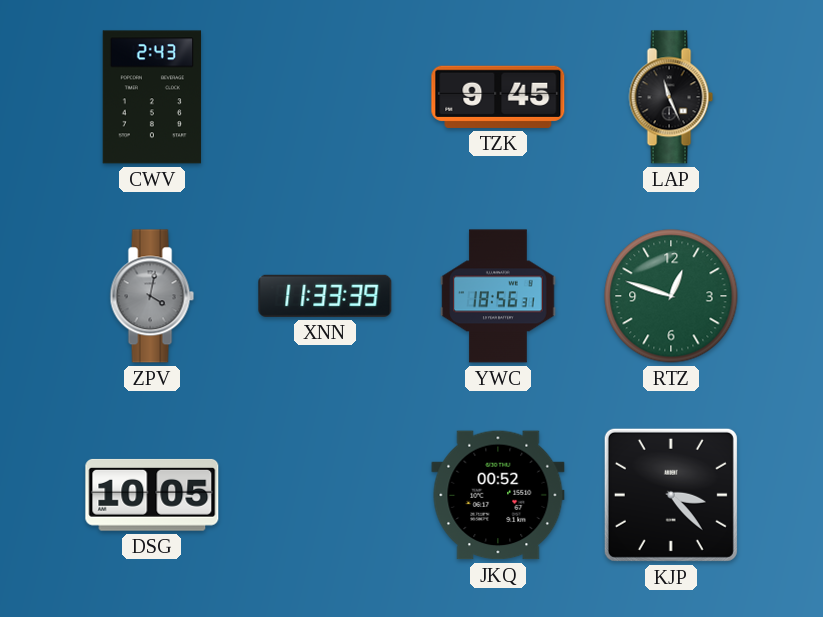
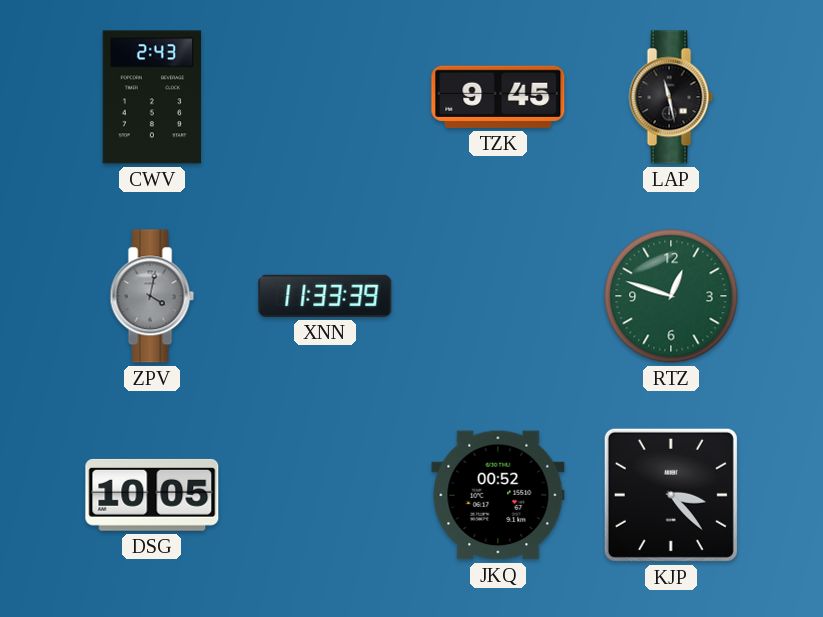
LAP: 11:26 -> 11:28
YWC: 18:56 -> none
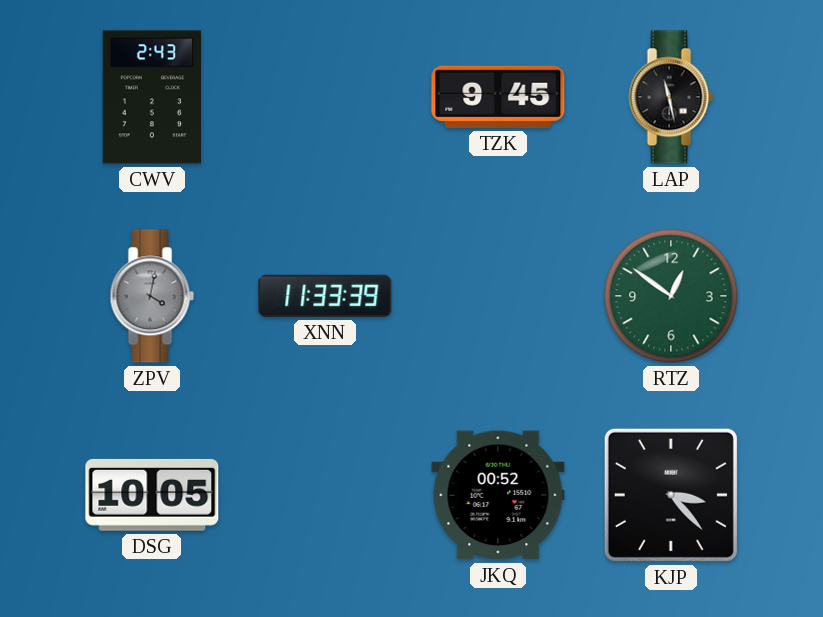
RTZ: 12:48 -> 12:51
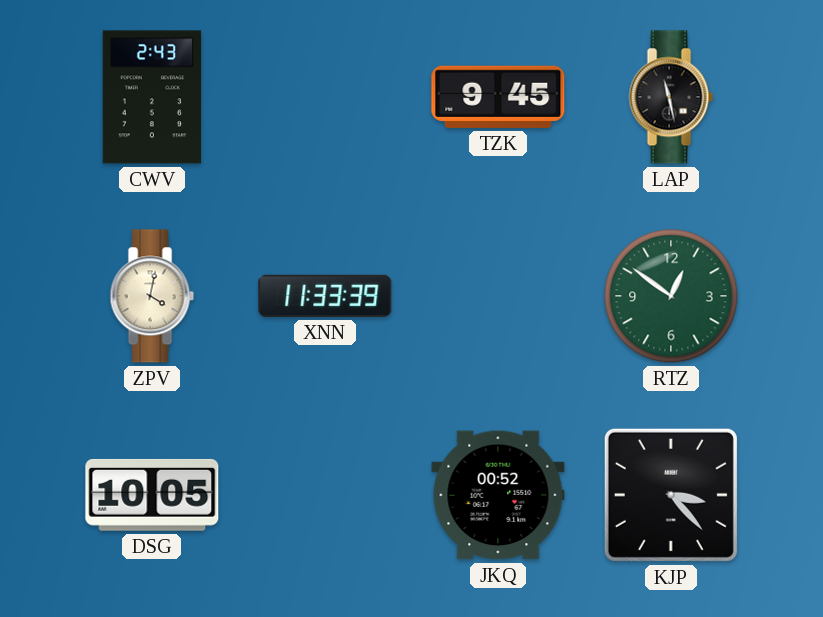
ZPV dial: grey -> cream
